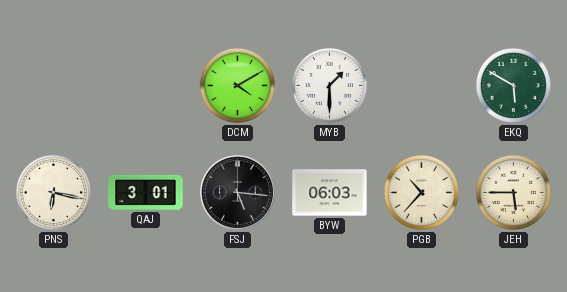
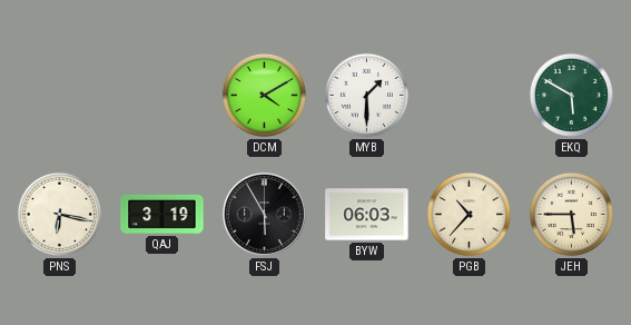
QAJ: 3:01 -> 3:19
FSJ: 5:16 -> 5:55
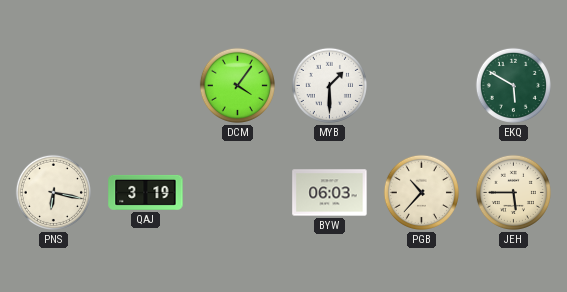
DCM: 4:10 -> 4:06
FSJ: 5:55 -> none
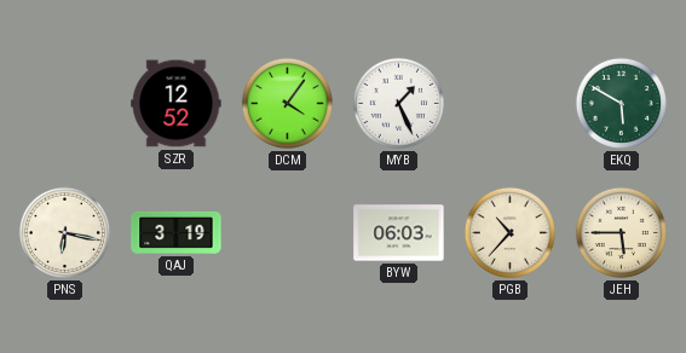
SZR: none -> 12:52
MYB: 1:30 -> 1:26
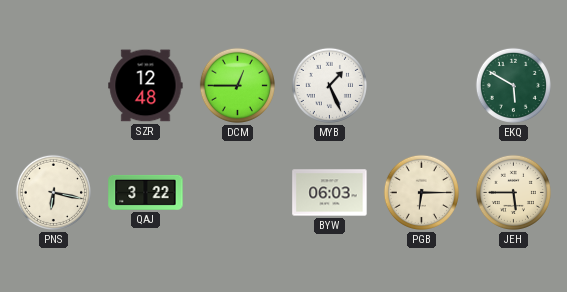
SZR: 12:52 -> 12:48
DCM: 4:06 -> 12:45
QAJ: 3:19 -> 3:22
PGB: 10:37 -> 6:15
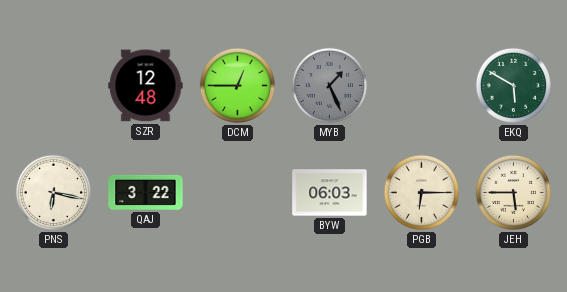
MYB dial: white -> grey
